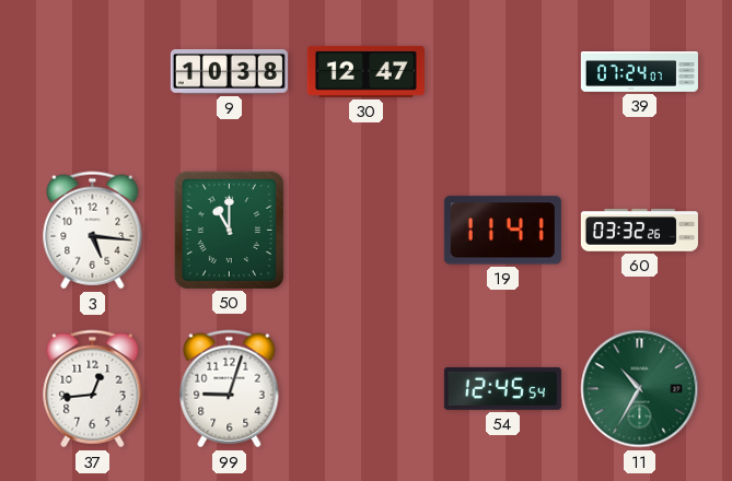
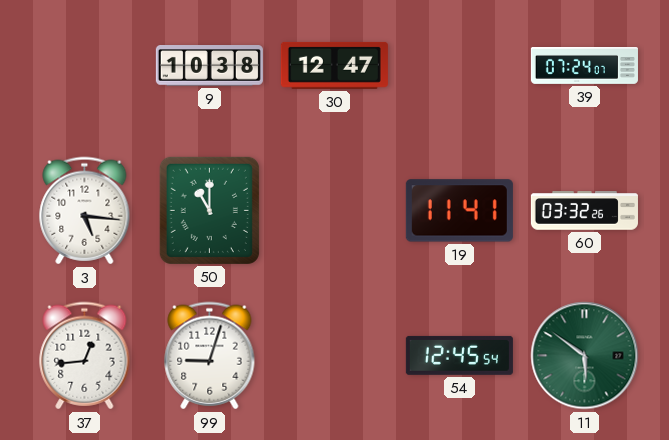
11: 10:35 -> 5:51
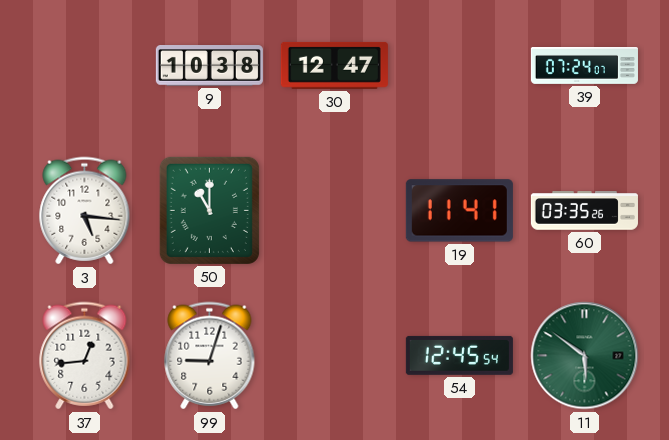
60: 03:32 -> 03:35
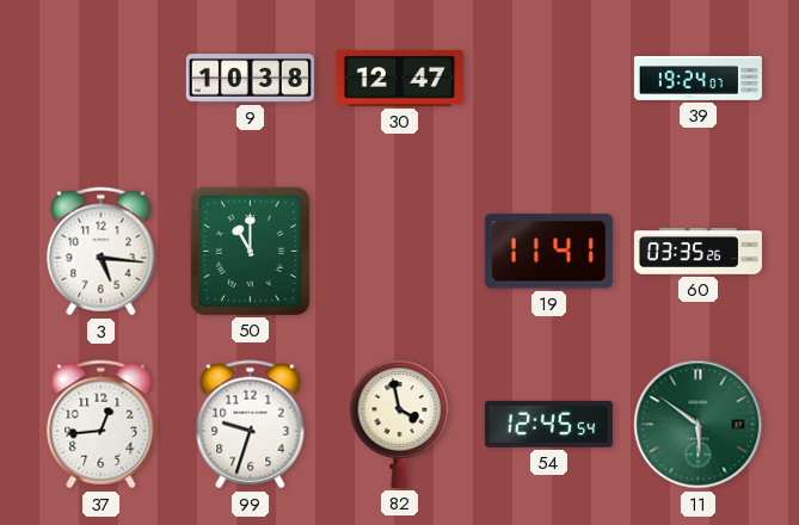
39: 07:24 -> 19:24
99: 9:03 -> 9:33
82: none -> 3:58
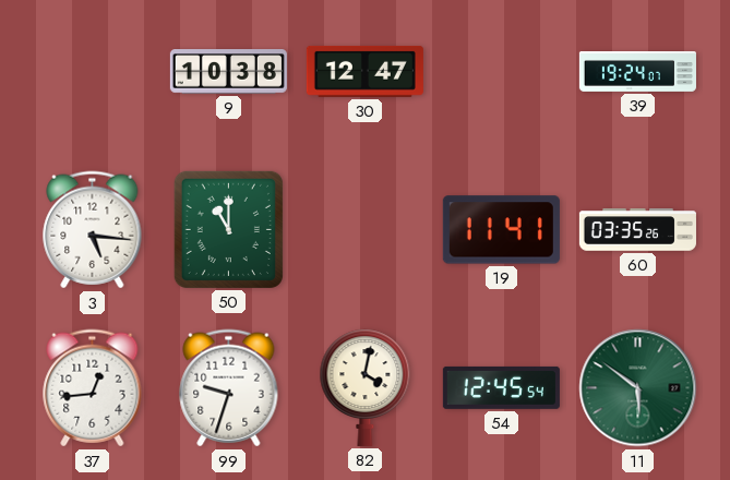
82: 3:58 -> 4:02
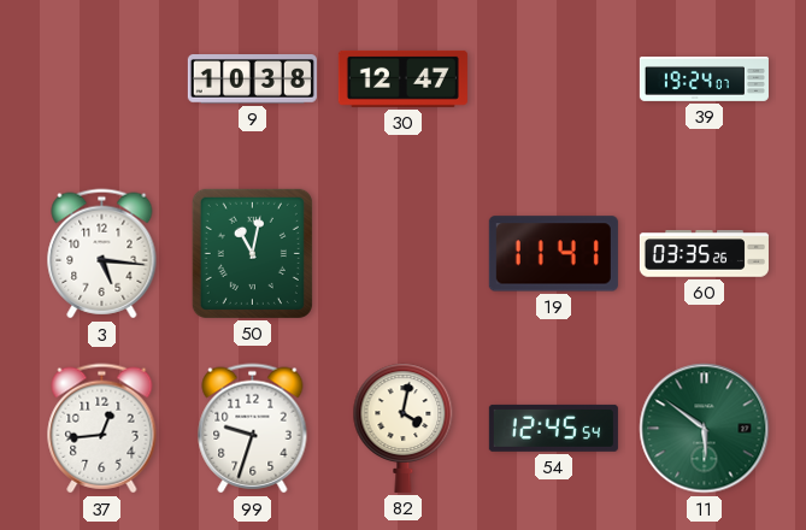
50: 11:00 -> 11:02
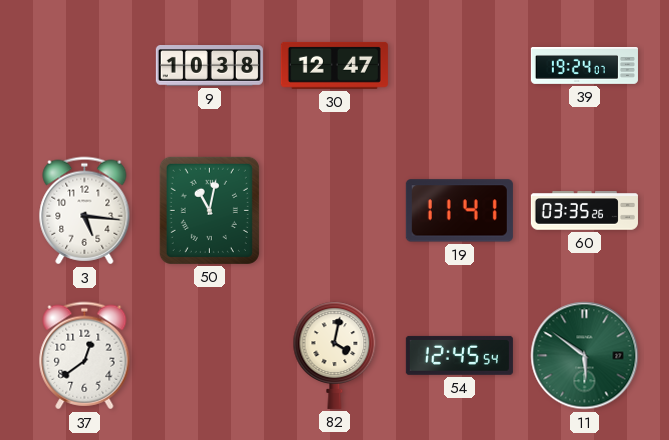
37: 12:44 -> 12:39
99: 9:33 -> none
